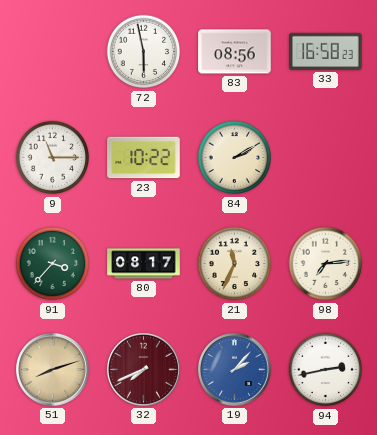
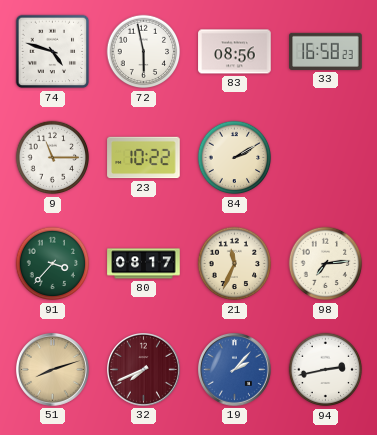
74: none -> 4:48
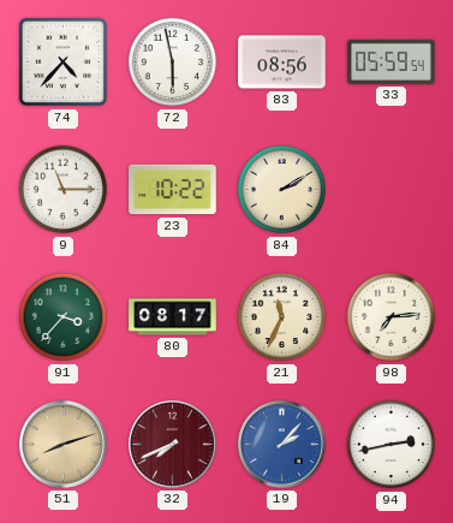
74: 4:48 -> 4:37
33: 16:58 -> 05:59
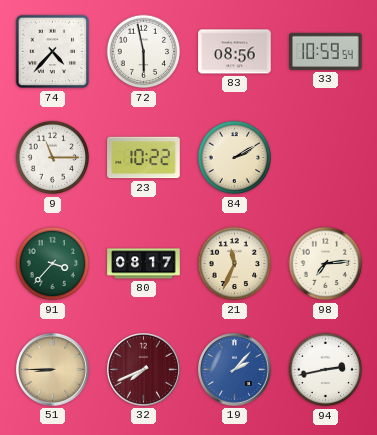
33: 05:59 -> 10:59
51: 8:12 -> 8:45
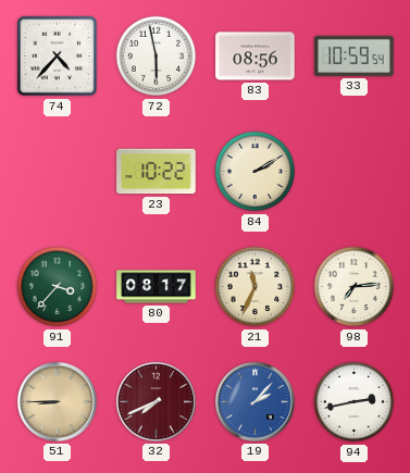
9: 11:15 -> none
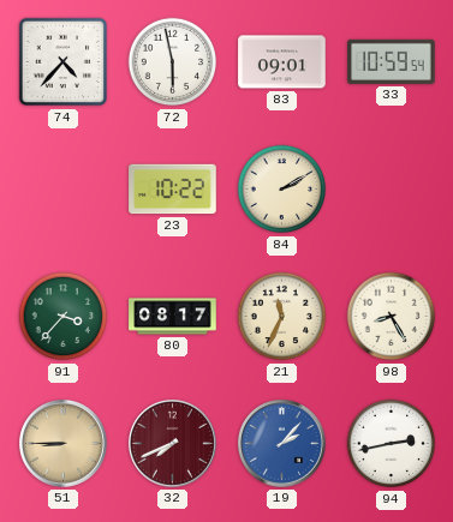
83: 08:56 -> 09:01
98: 7:14 -> 8:25
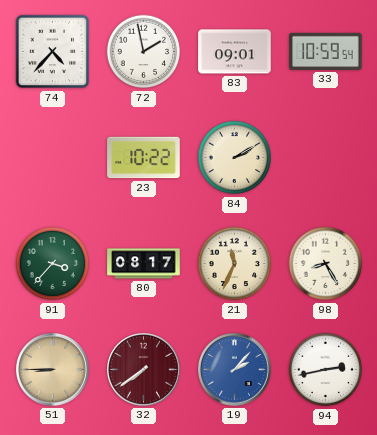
72: 5:58 -> 1:58
32: 7:41 -> 7:39
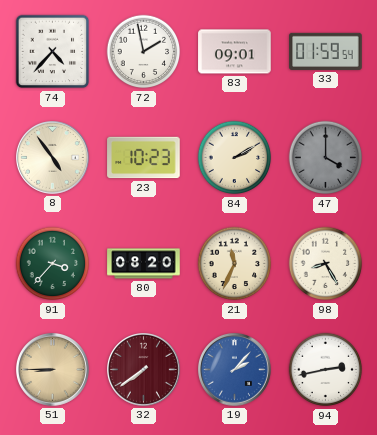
33: 10:59 -> 01:59
8: none -> 4:54
23: 10:22 -> 10:23
47: none -> 4:00
80: 08:17 -> 08:20
